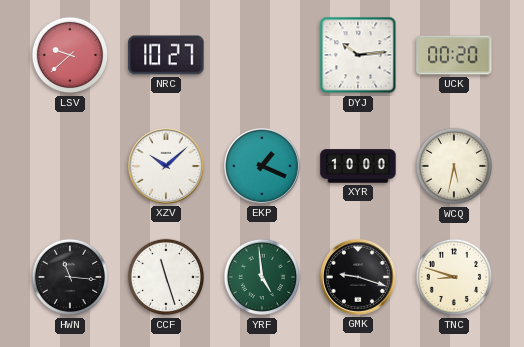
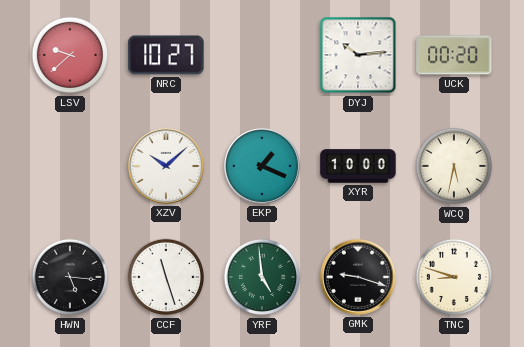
HWN: 11:16 -> 5:16
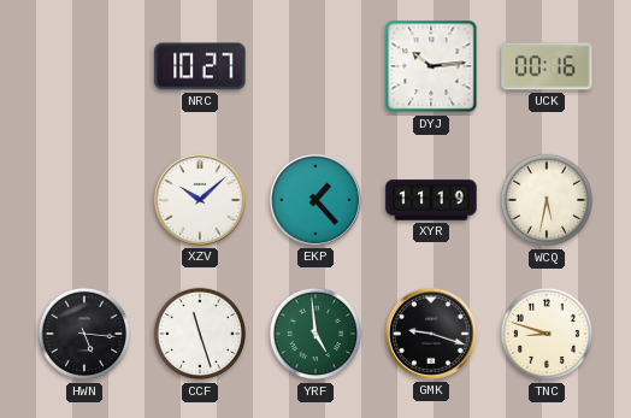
LSV: 9:38 -> none
UCK: 00:20 -> 00:16
EKP: 1:19 -> 1:23
XYR: 10:00 -> 11:19
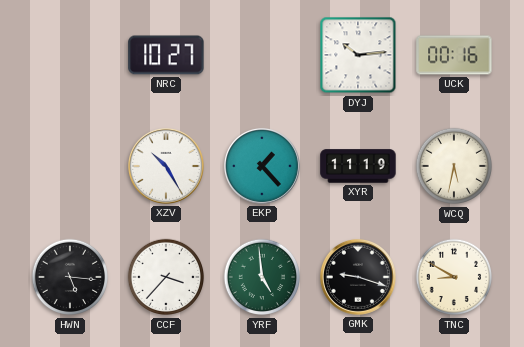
XZV: 10:08 -> 10:25
CCF: 11:27 -> 3:37
TNC: 8:48 -> 8:50
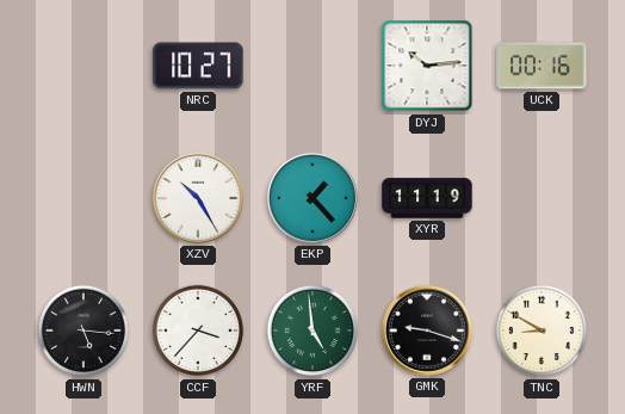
WCQ: 5:32 -> none
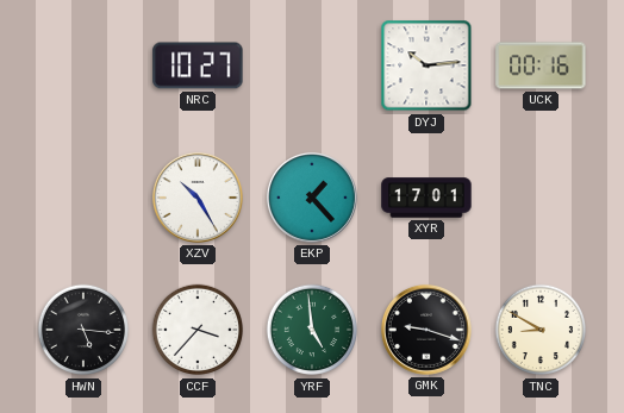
XYR: 11:19 -> 17:01
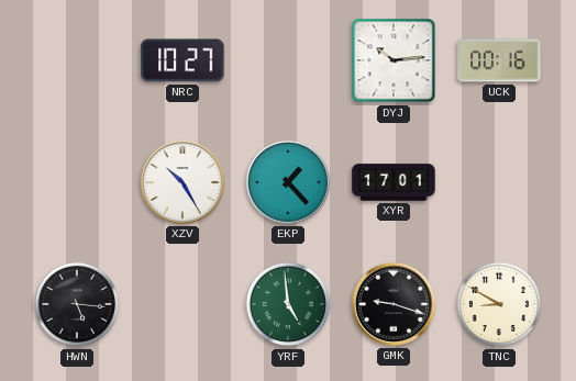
CCF: 3:37 -> none
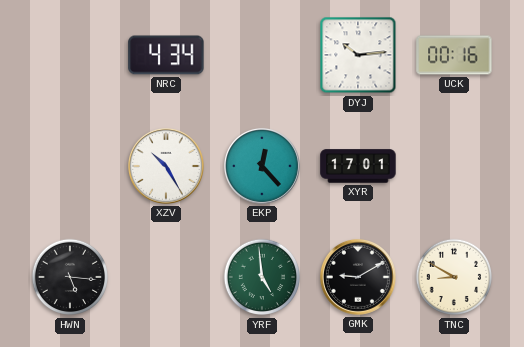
NRC: 10:27 -> 4:34
EKP: 1:23 -> 12:23
GMK: 9:18 -> 9:10
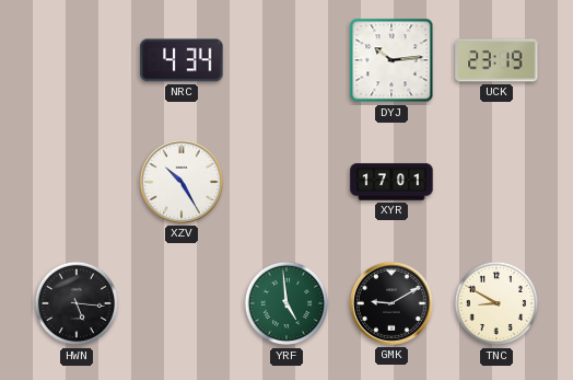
UCK: 00:16 -> 23:19
EKP: 12:23 -> none
